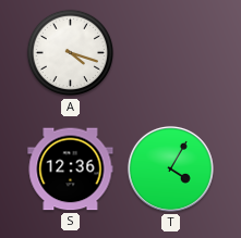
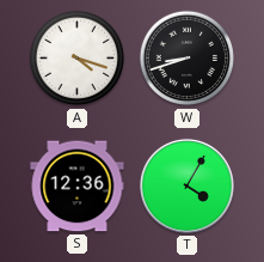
W: none -> 8:42
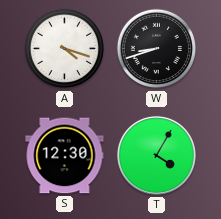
S: 12:36 -> 12:30
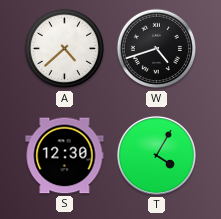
A: 4:18 -> 4:38
W: 8:42 -> 4:42
